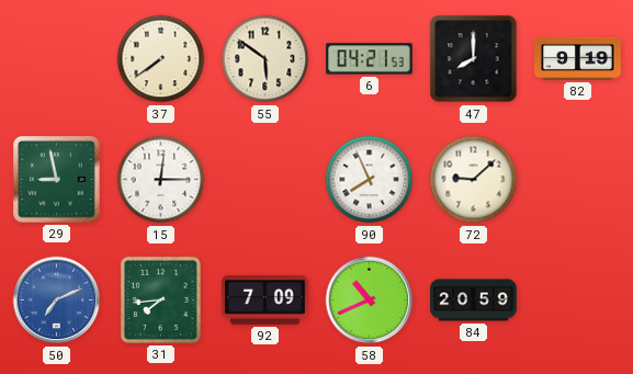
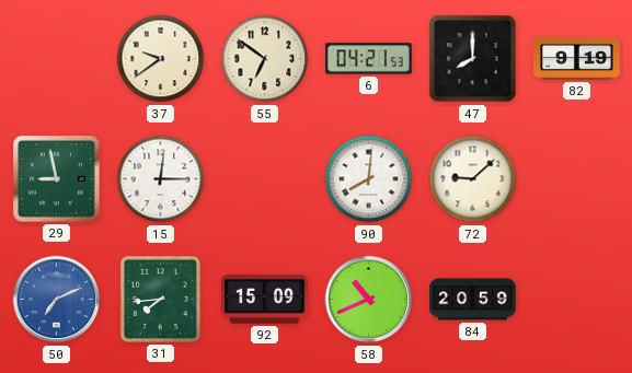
37: 7:39 -> 9:39
55: 5:51 -> 6:51
90: 7:56 -> 8:01
92: 7:09 -> 15:09
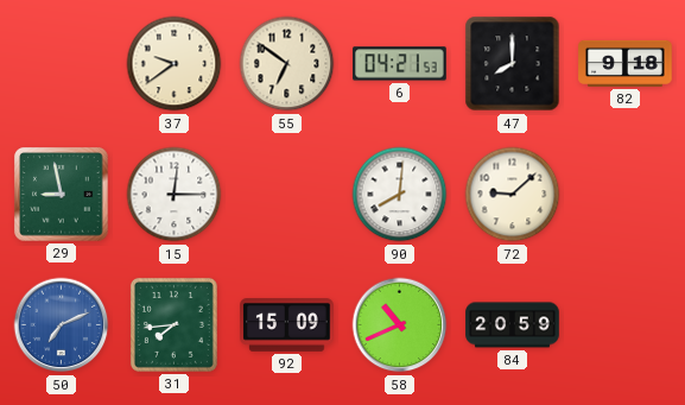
82: 9:19 -> 9:18
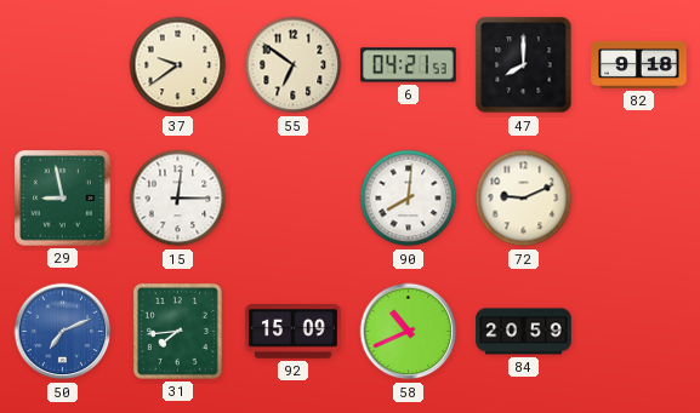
72: 9:08 -> 9:11
